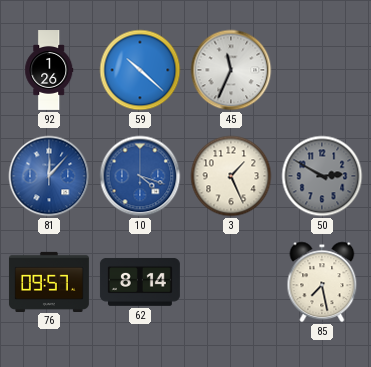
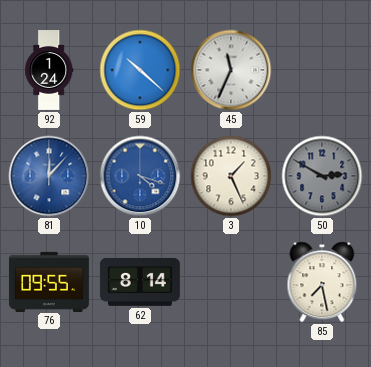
92: 1:26 -> 1:24
76: 09:57 -> 09:55
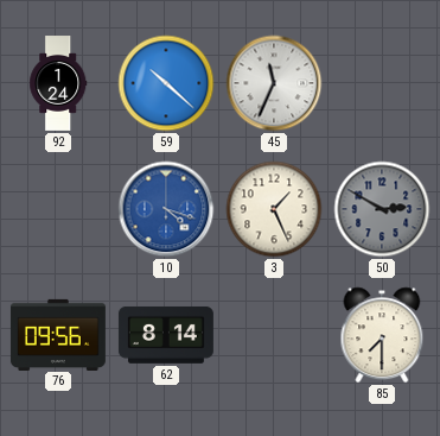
81: 12:07 -> none
76: 09:55 -> 09:56
85: 7:28 -> 7:30
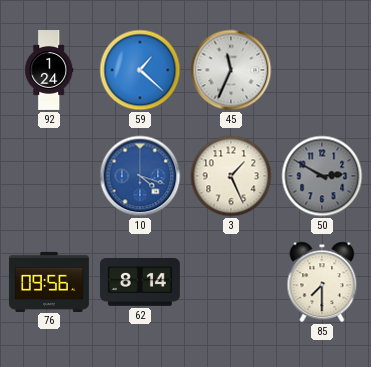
59: 10:22 -> 1:22
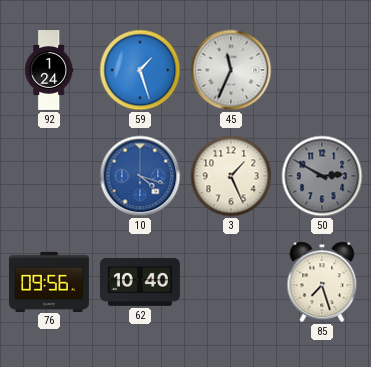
59: 1:22 -> 1:27
62: 8:14 -> 10:40
85: 7:30 -> 7:27
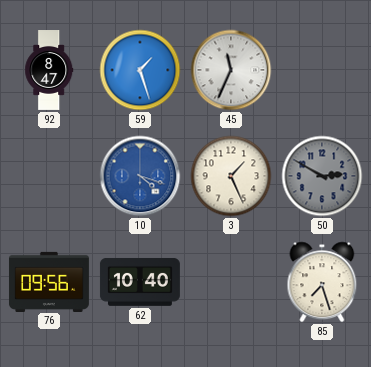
92: 1:24 -> 8:47
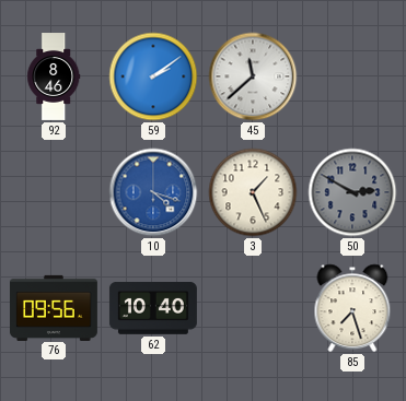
92: 8:47 -> 8:46
59: 1:27 -> 2:09
45: 11:34 -> 11:38
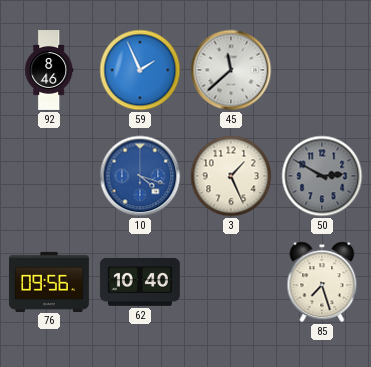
59: 2:09 -> 1:56
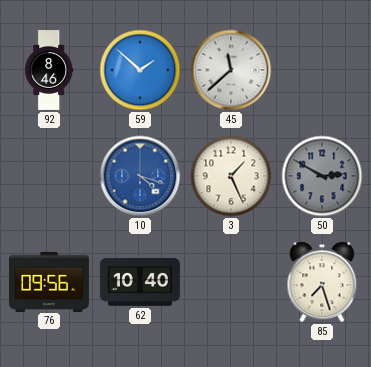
59: 1:56 -> 1:52
